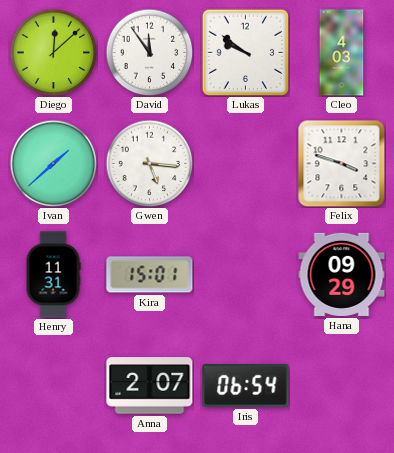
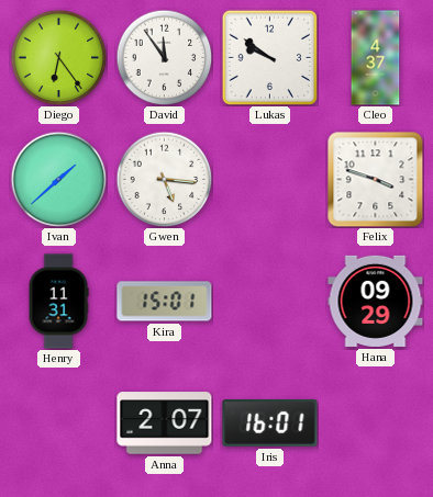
Diego: 12:08 -> 6:24
Cleo: 4:03 -> 4:37
Iris: 06:54 -> 16:01
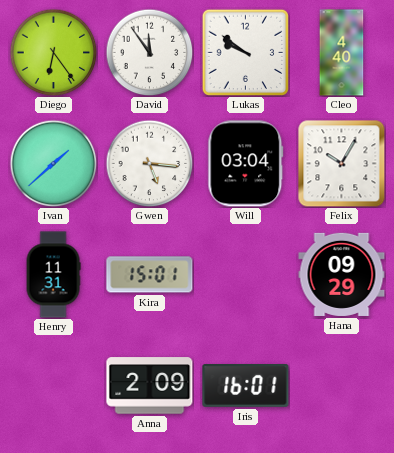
Cleo: 4:37 -> 4:40
Will: none -> 03:04
Felix: 3:48 -> 10:05
Anna: 2:07 -> 2:09
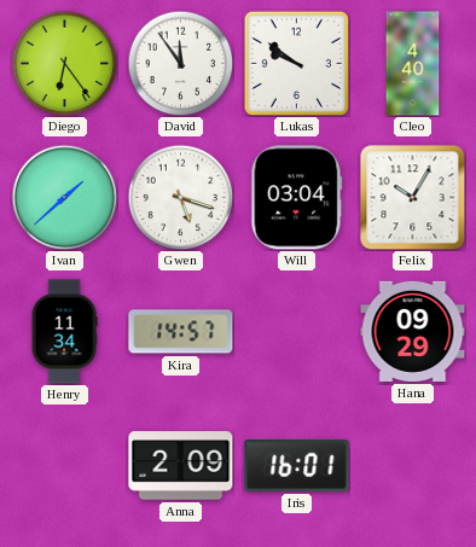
Gwen: 5:16 -> 5:18
Henry: 11:31 -> 11:34
Kira: 15:01 -> 14:57
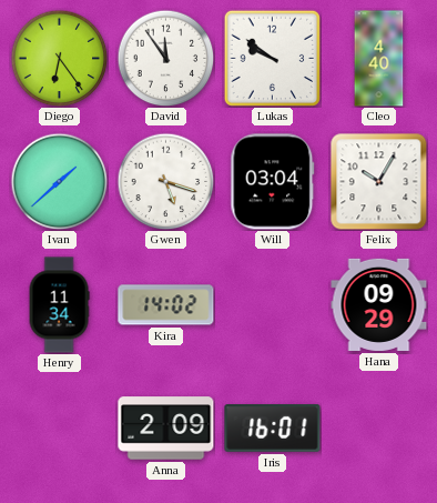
Kira: 14:57 -> 14:02
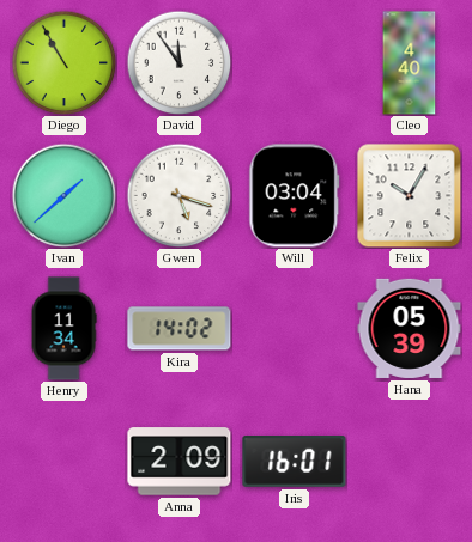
Diego: 6:24 -> 10:55
Lukas: 9:51 -> none
Hana: 09:29 -> 05:39
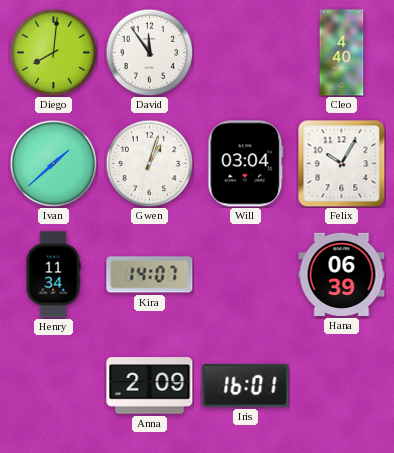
Diego: 10:55 -> 8:01
Gwen: 5:18 -> 1:03
Kira: 14:02 -> 14:07
Hana: 05:39 -> 06:39
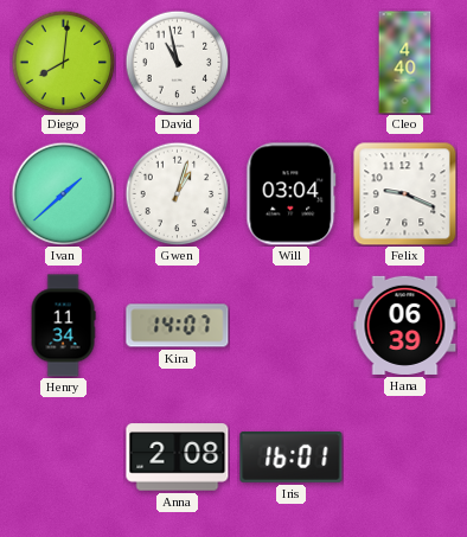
David: 11:54 -> 10:58
Felix: 10:05 -> 9:19
Anna: 2:09 -> 2:08
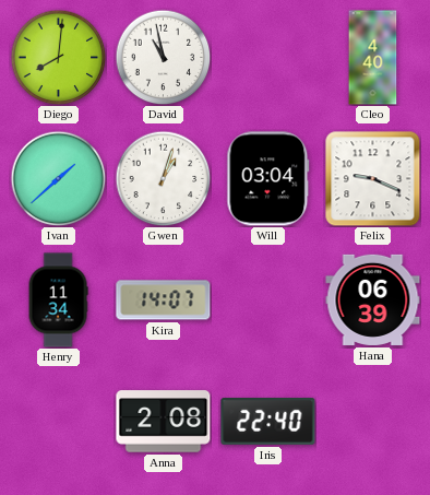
Iris: 16:01 -> 22:40
